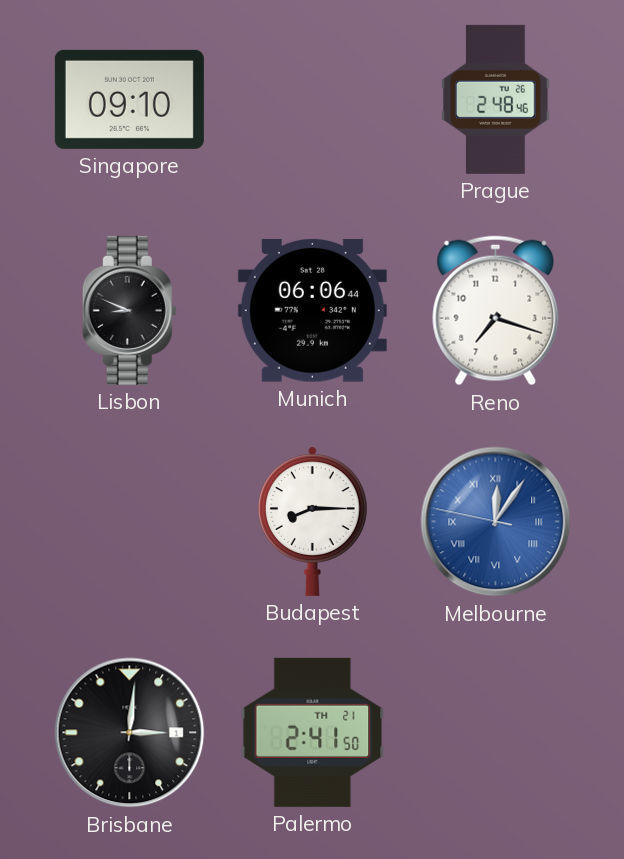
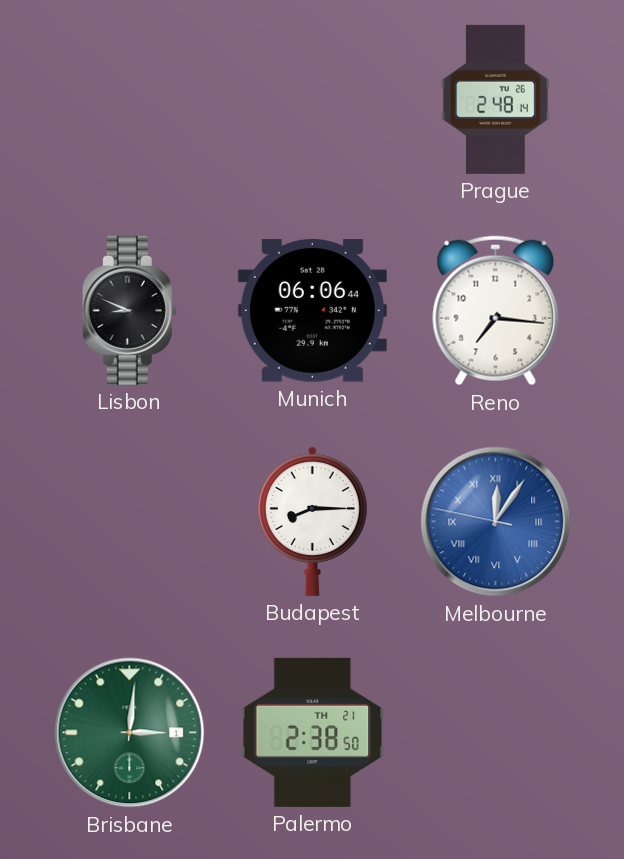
Singapore: 09:10 -> none
Prague: 2:48:46 -> 2:48:14
Reno: 7:18 -> 7:16
Brisbane dial: black -> green
Palermo: 2:41 -> 2:38
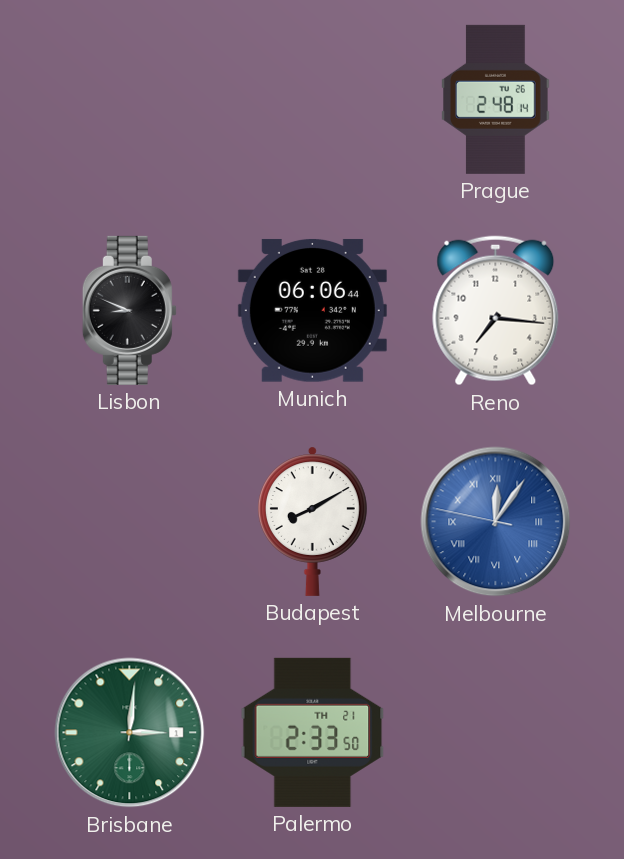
Budapest: 8:15 -> 8:10
Palermo: 2:38 -> 2:33
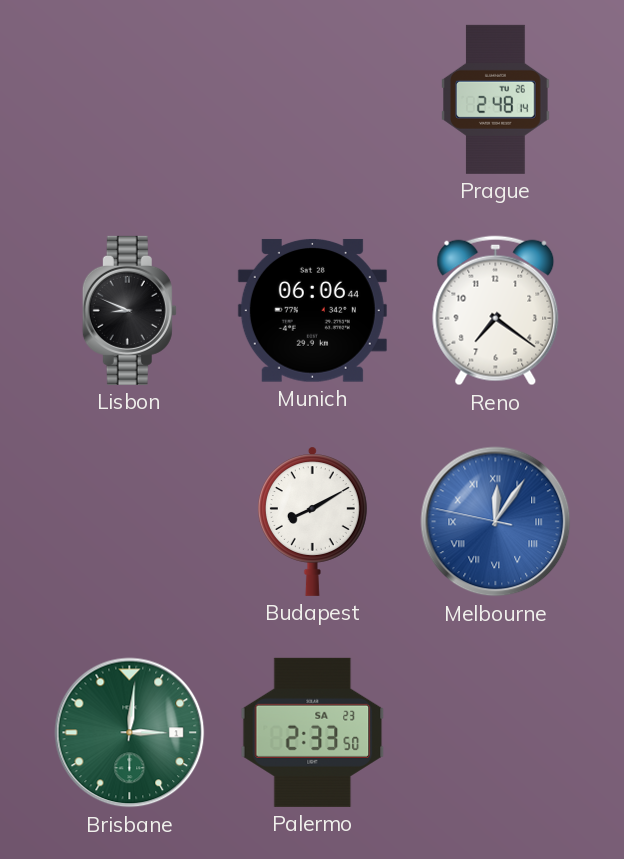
Reno: 7:16 -> 7:21
Palermo date: TH 21 -> SA 23
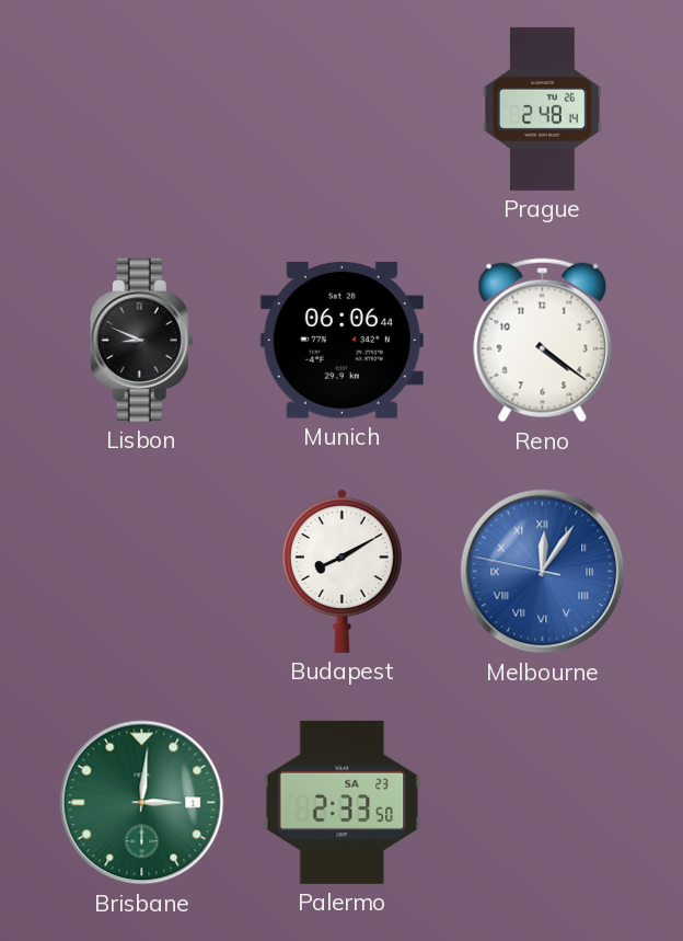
Reno: 7:21 -> 4:21
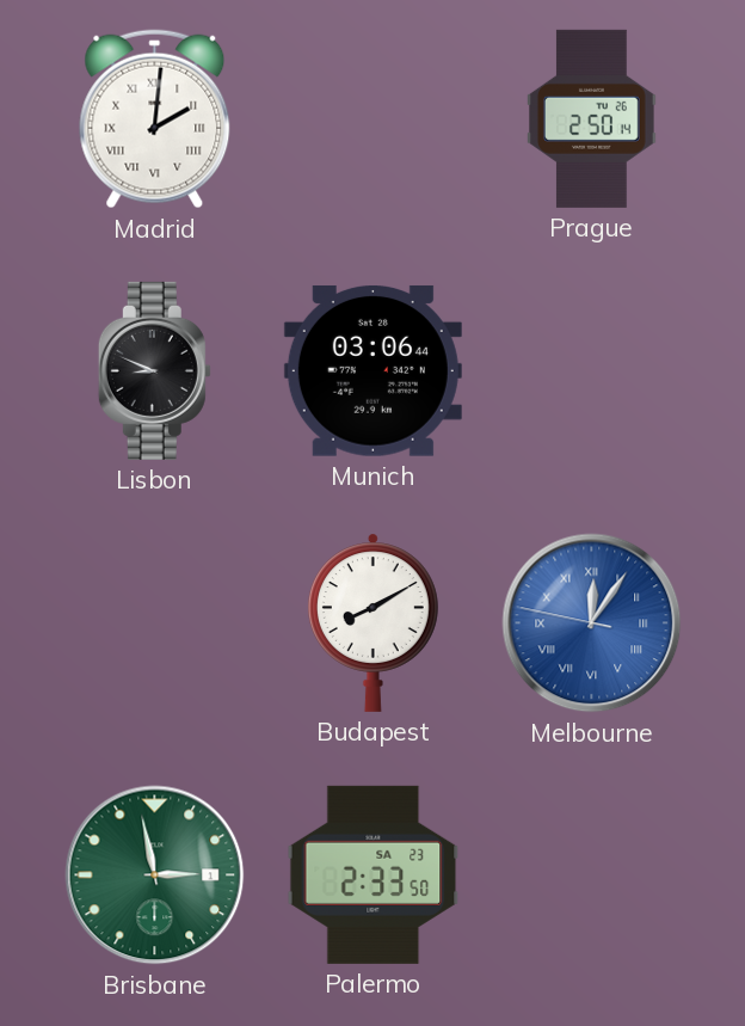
Madrid: none -> 2:01
Prague: 2:48 -> 2:50
Munich: 06:06 -> 03:06
Reno: 4:21 -> none
Brisbane: 3:01 -> 2:58
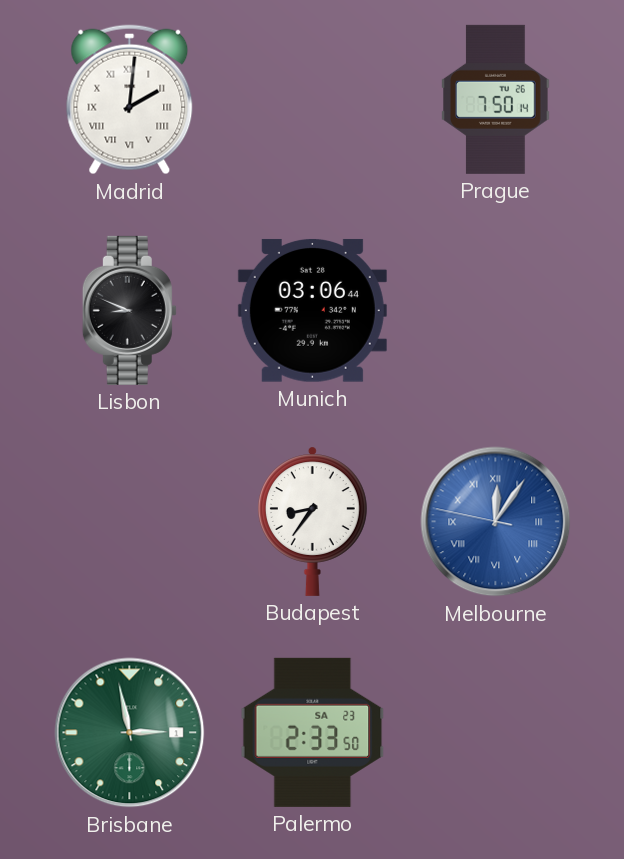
Prague: 2:50 -> 7:50
Budapest: 8:10 -> 8:36
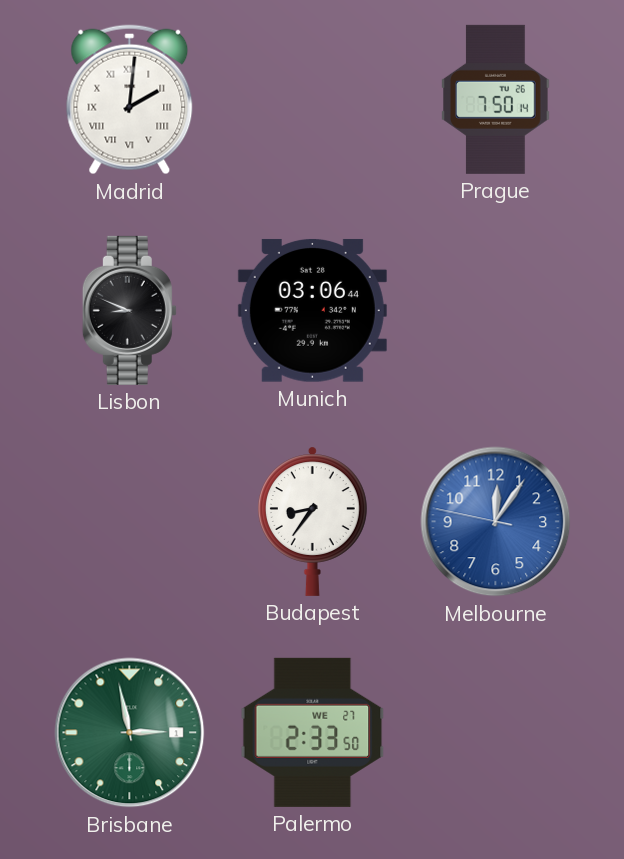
Melbourne numerals: Roman -> Arabic
Palermo date: SA 23 -> WE 27
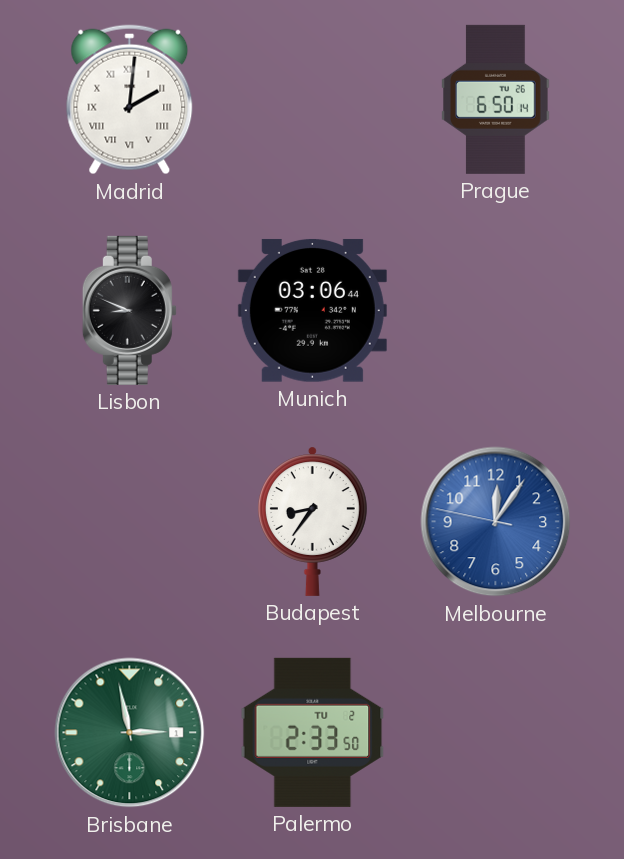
Prague: 7:50 -> 6:50
Palermo date: WE 27 -> TU 2
